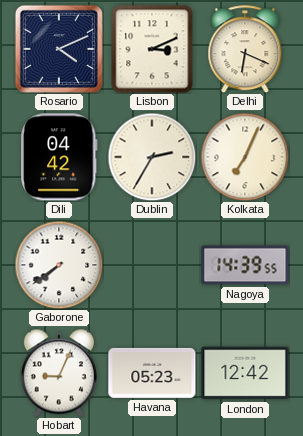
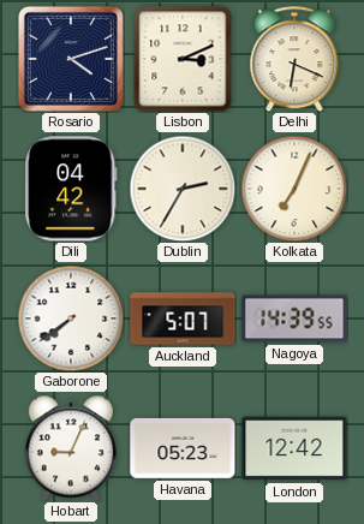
Rosario: 4:11 -> 4:12
Auckland: none -> 5:07
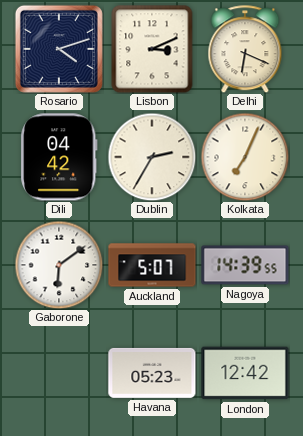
Gaborone: 7:39 -> 6:09
Hobart: 9:04 -> none
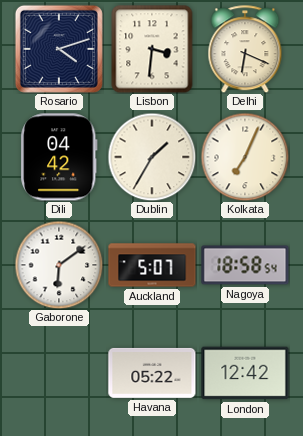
Lisbon: 3:11 -> 3:31
Dublin: 2:35 -> 1:35
Nagoya: 14:39 -> 18:58
Havana: 05:23 -> 05:22
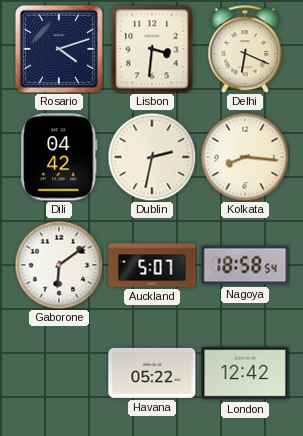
Dublin: 1:35 -> 2:32
Kolkata: 7:04 -> 8:16
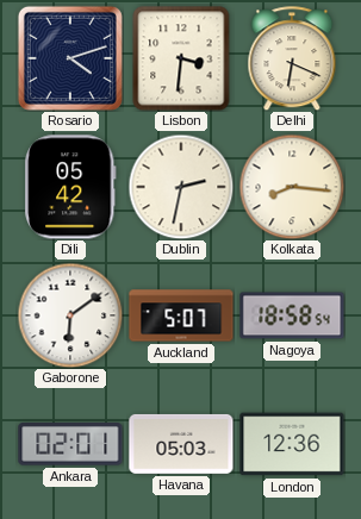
Dili: 04:42 -> 05:42
Ankara: none -> 02:01
Havana: 05:22 -> 05:03
London: 12:42 -> 12:36
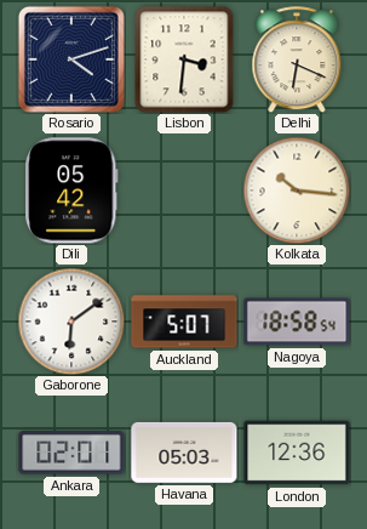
Dublin: 2:32 -> none
Kolkata: 8:16 -> 10:16
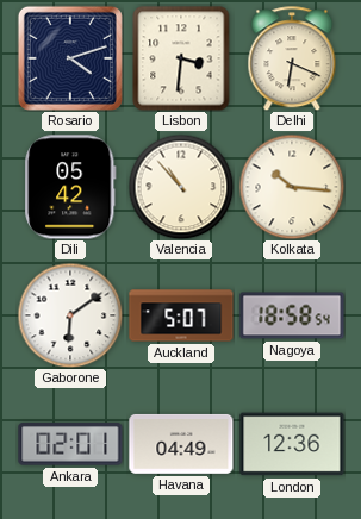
Valencia: none -> 10:53
Havana: 05:03 -> 04:49
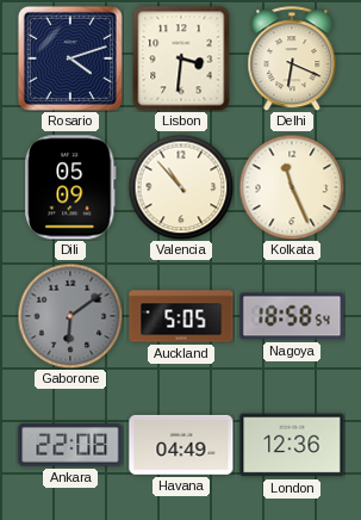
Dili: 05:42 -> 05:09
Kolkata: 10:16 -> 11:26
Gaborone dial: white -> grey
Auckland: 5:07 -> 5:05
Ankara: 02:01 -> 22:08
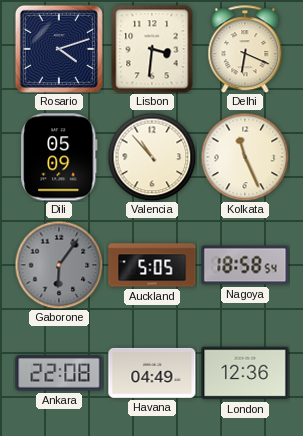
Gaborone: 6:09 -> 6:06
